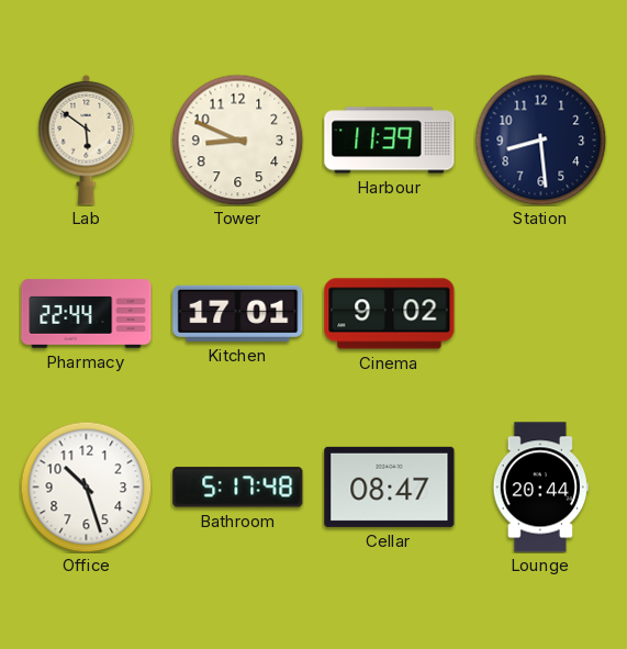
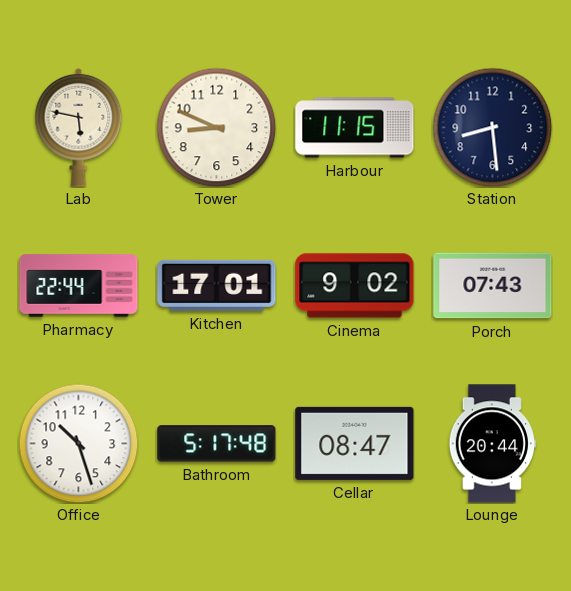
Lab: 5:51 -> 5:47
Harbour: 11:39 -> 11:15
Porch: none -> 07:43
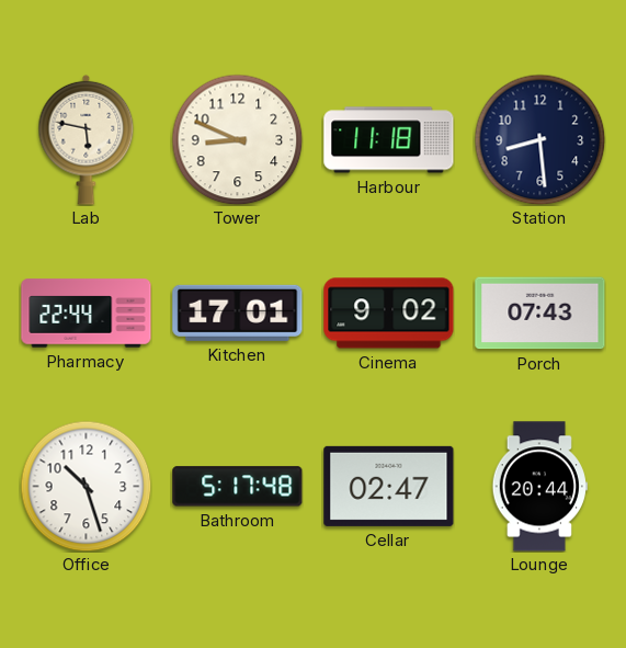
Harbour: 11:15 -> 11:18
Cellar: 08:47 -> 02:47
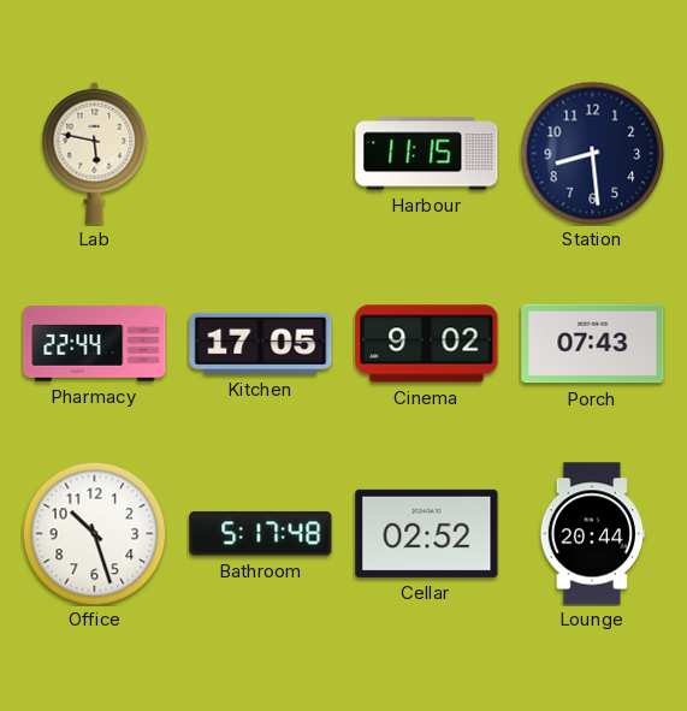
Tower: 8:49 -> none
Harbour: 11:18 -> 11:15
Kitchen: 17:01 -> 17:05
Cellar: 02:47 -> 02:52
